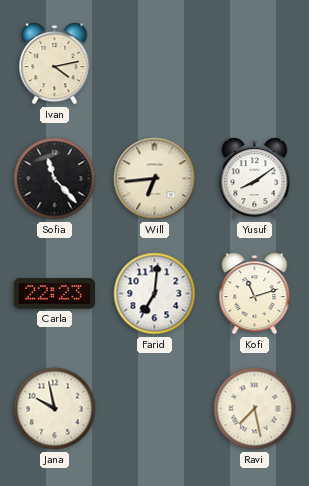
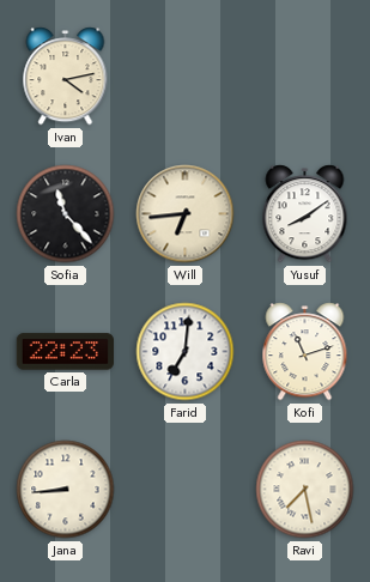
Jana: 9:58 -> 8:44
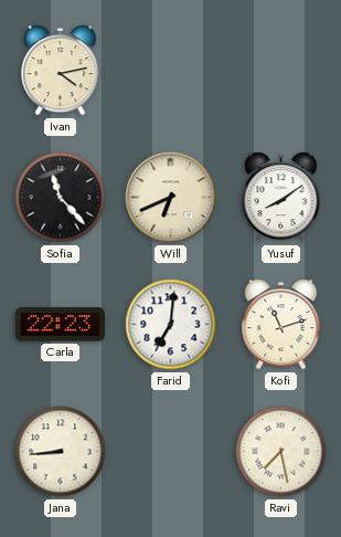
Will: 6:44 -> 6:41
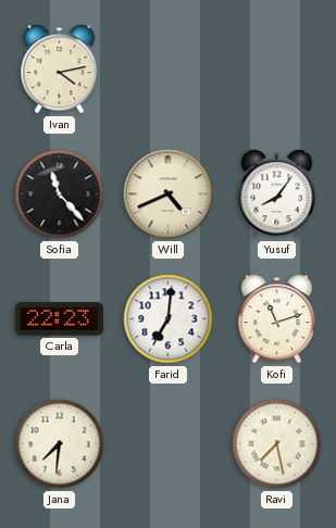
Will: 6:41 -> 4:41
Yusuf: 8:09 -> 8:06
Jana: 8:44 -> 7:31
